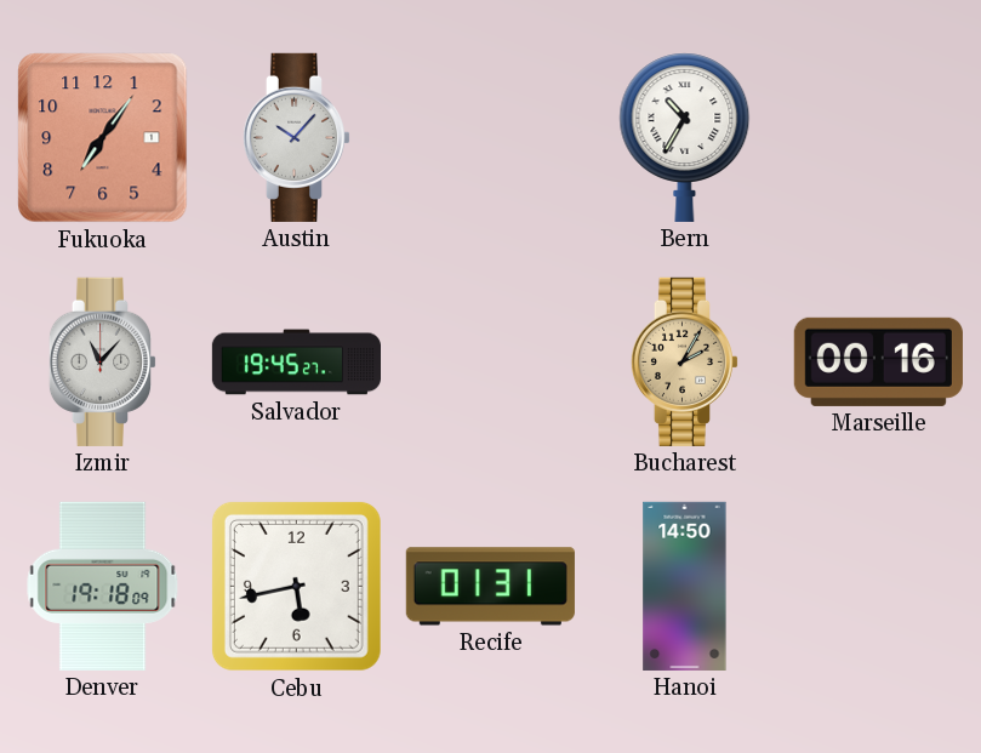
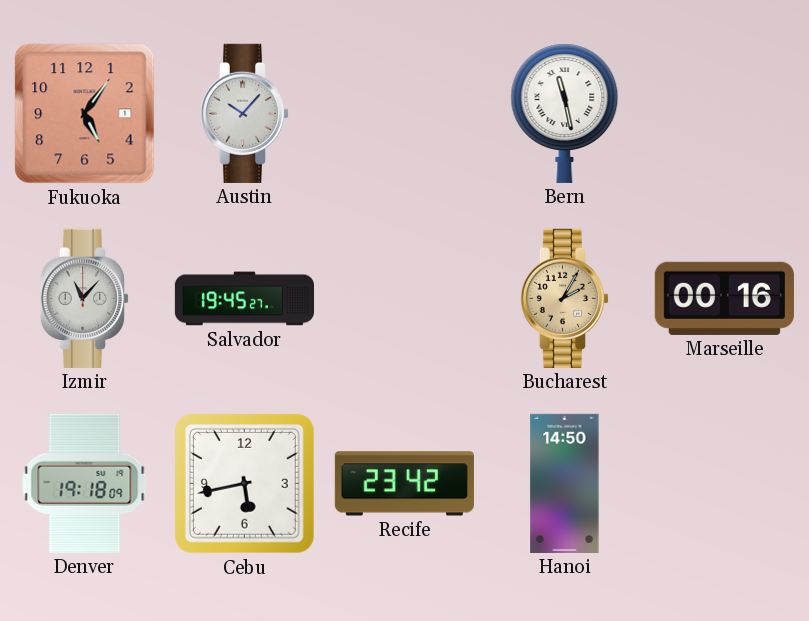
Fukuoka: 7:06 -> 5:06
Bern: 10:35 -> 11:28
Recife: 01:31 -> 23:42
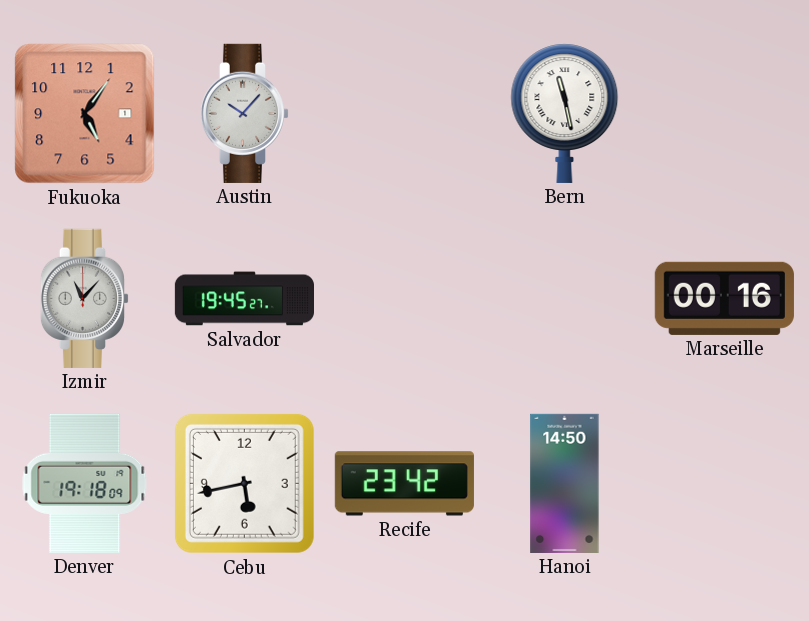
Bucharest: 2:05 -> none
